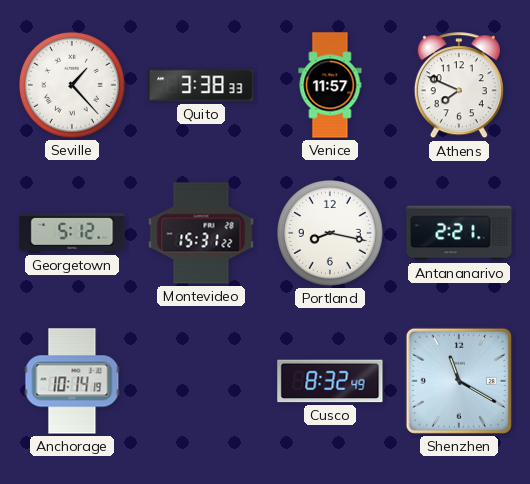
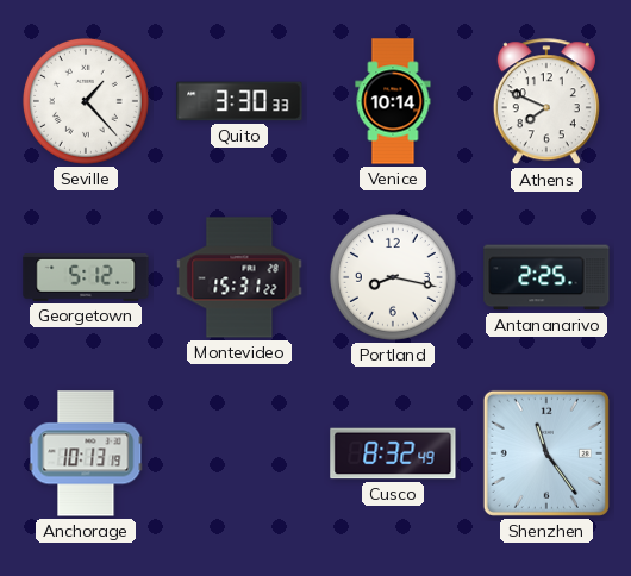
Quito: 3:38 -> 3:30
Venice: 11:57 -> 10:14
Antananarivo: 2:21 -> 2:25
Anchorage: 10:14 -> 10:13
Shenzhen: 11:20 -> 11:24
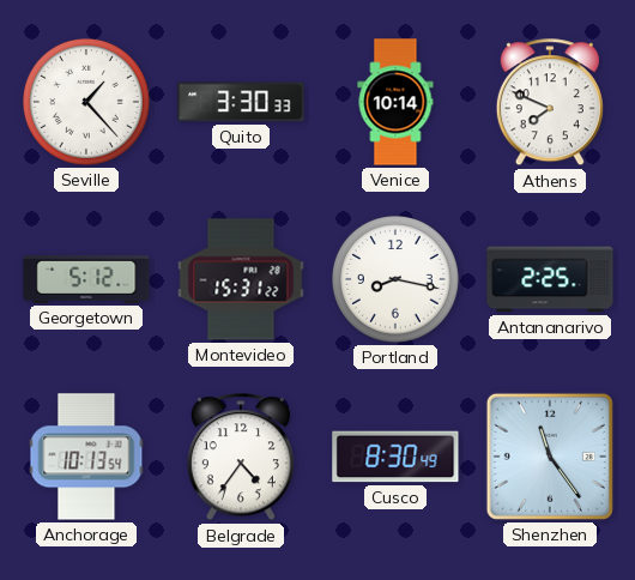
Anchorage: 10:13:19 -> 10:13:54
Belgrade: none -> 4:36
Cusco: 8:32 -> 8:30
